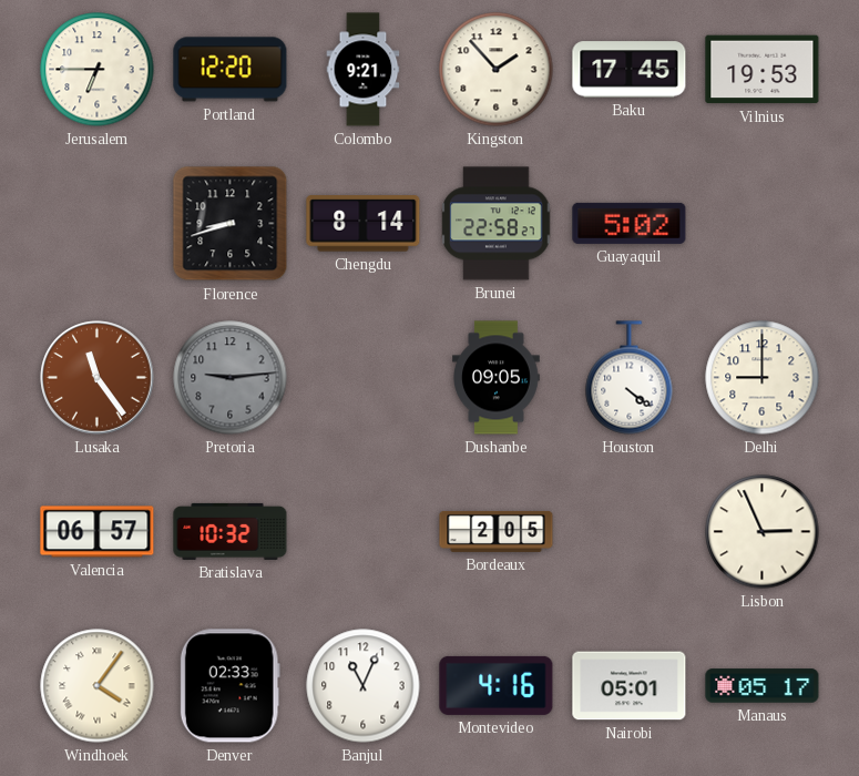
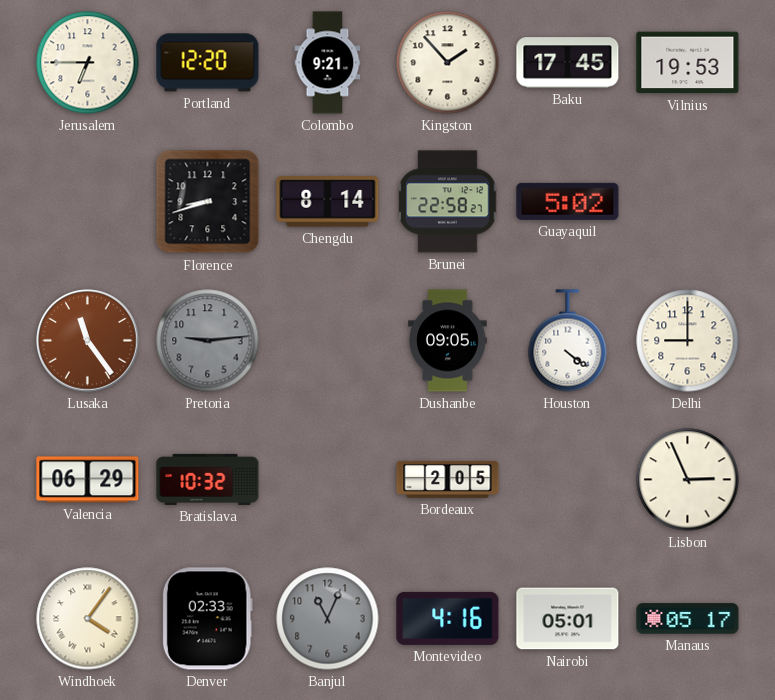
Valencia: 06:57 -> 06:29
Banjul dial: white -> grey
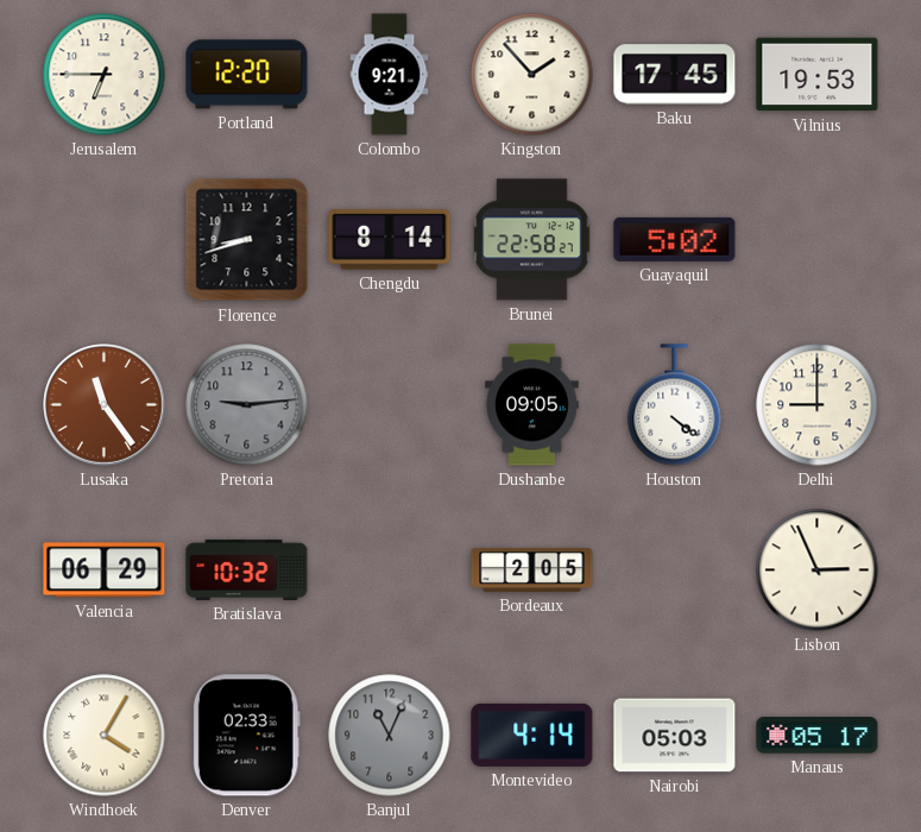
Windhoek: 4:06 -> 4:05
Montevideo: 4:16 -> 4:14
Nairobi: 05:01 -> 05:03
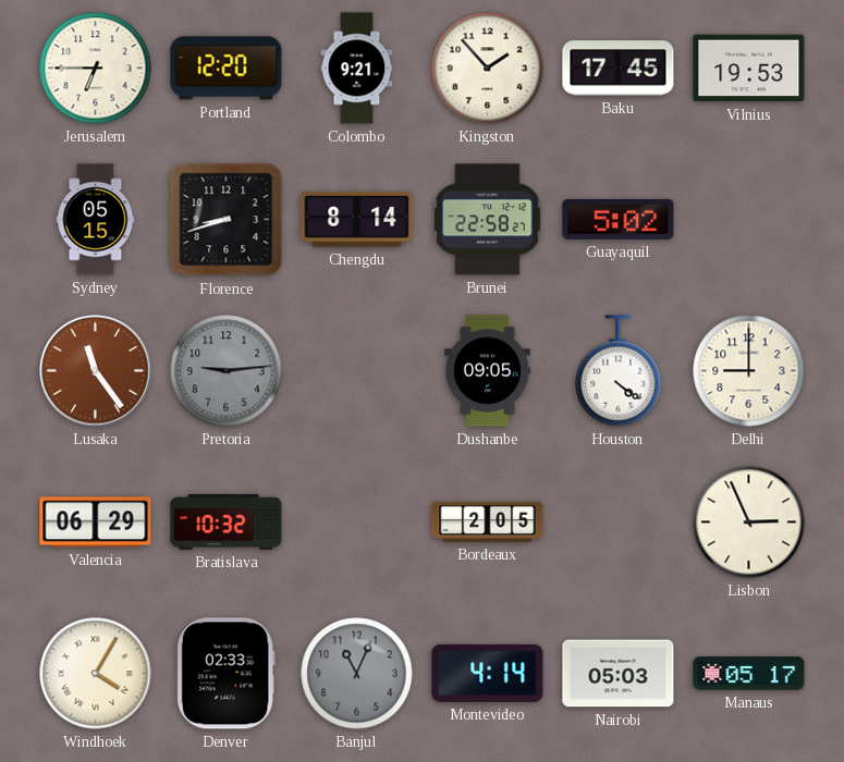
Sydney: none -> 05:15
